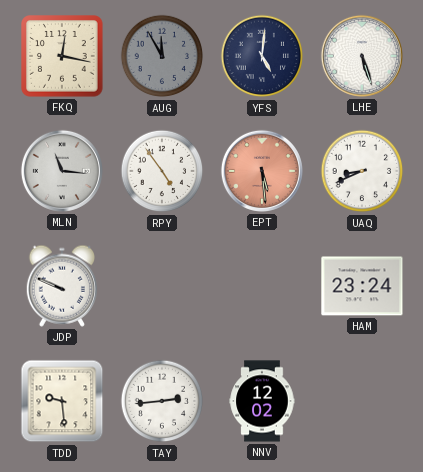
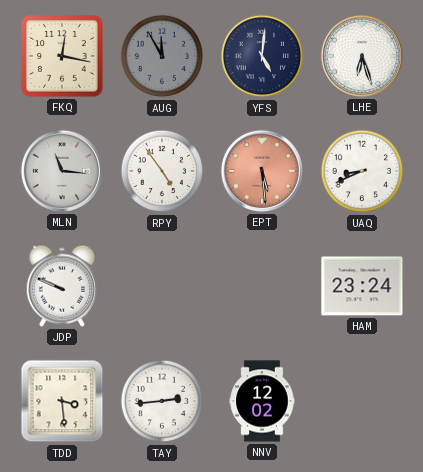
LHE: 5:27 -> 6:27
TDD: 9:29 -> 3:29
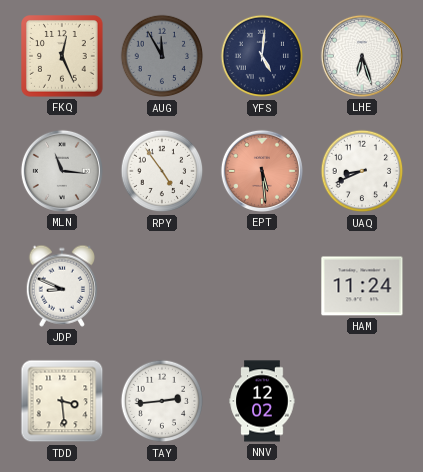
FKQ: 12:17 -> 12:26
JDP: 9:49 -> 8:49
HAM: 23:24 -> 11:24
